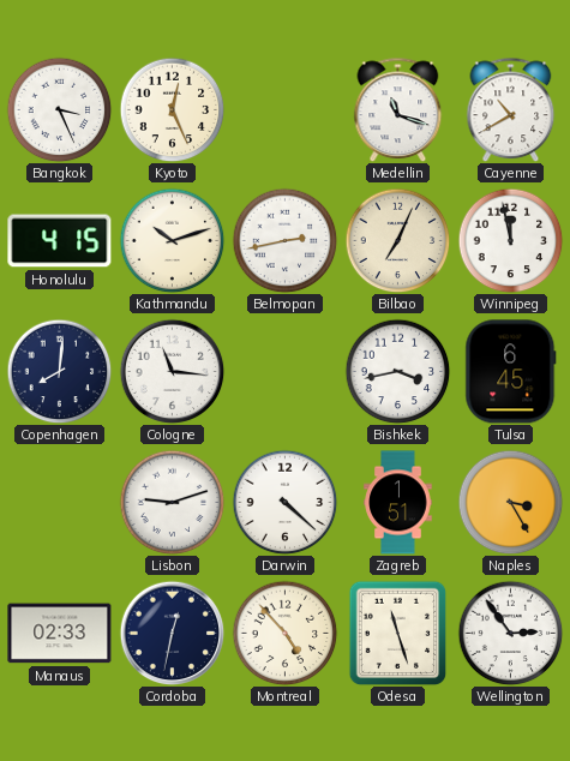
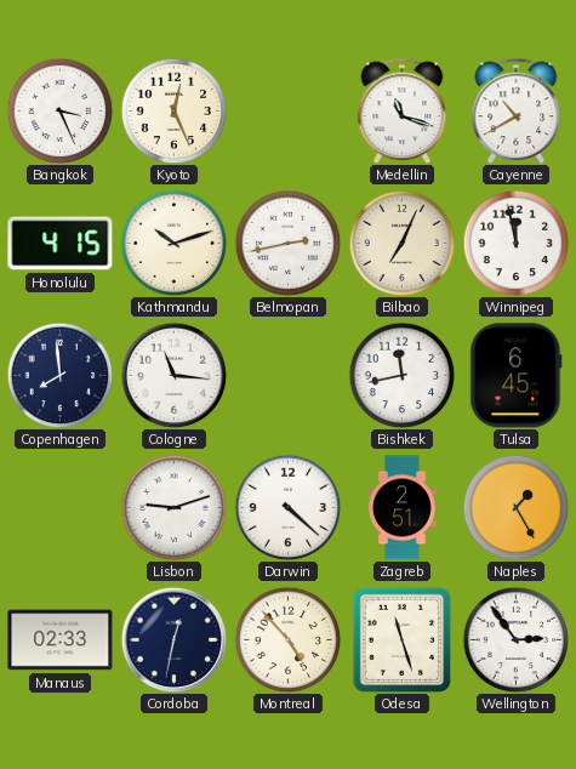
Copenhagen: 8:01 -> 7:59
Bishkek: 3:43 -> 11:43
Zagreb: 1:51 -> 2:51
Naples: 3:25 -> 1:25
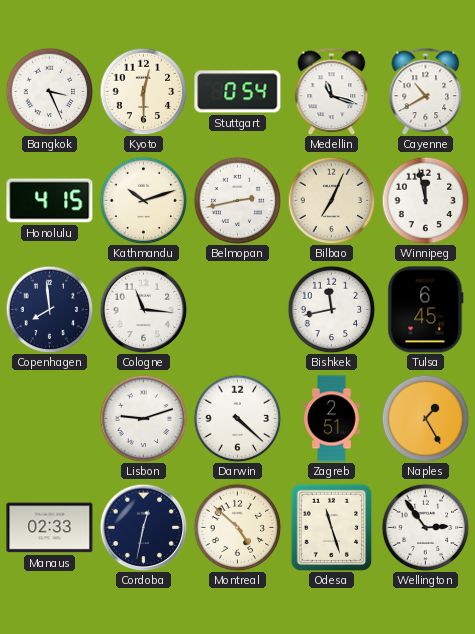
Kyoto: 12:26 -> 12:30
Stuttgart: none -> 0:54
Montreal: 4:53 -> 4:52
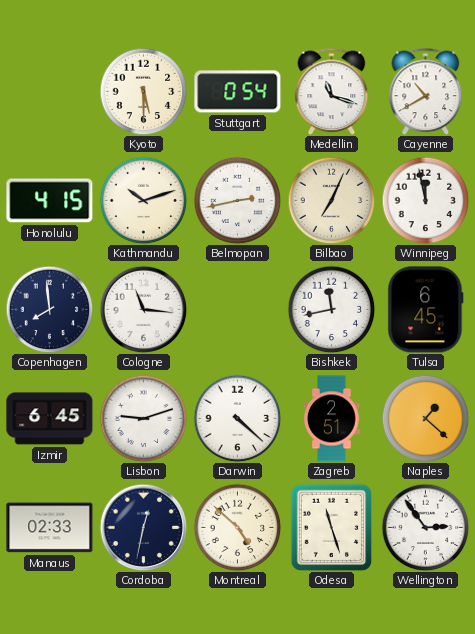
Bangkok: 3:26 -> none
Kyoto: 12:30 -> 5:30
Izmir: none -> 6:45
Naples: 1:25 -> 1:22
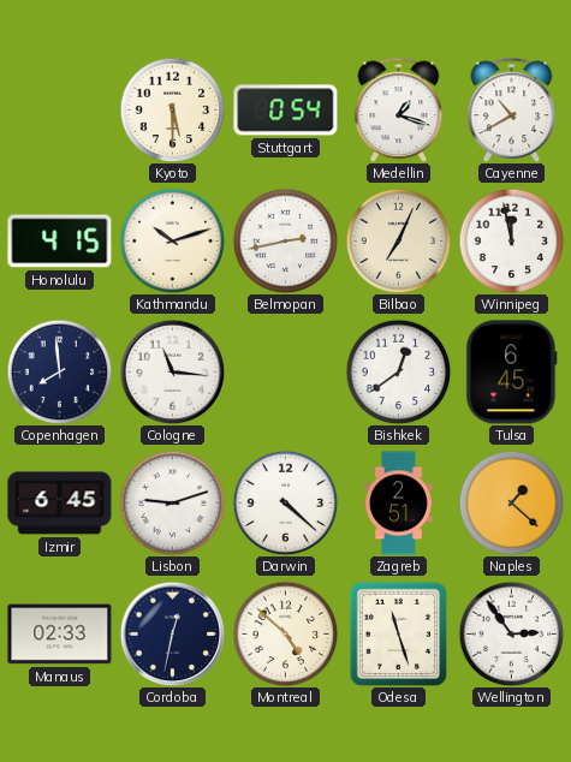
Medellin: 11:18 -> 1:18
Bishkek: 11:43 -> 12:39
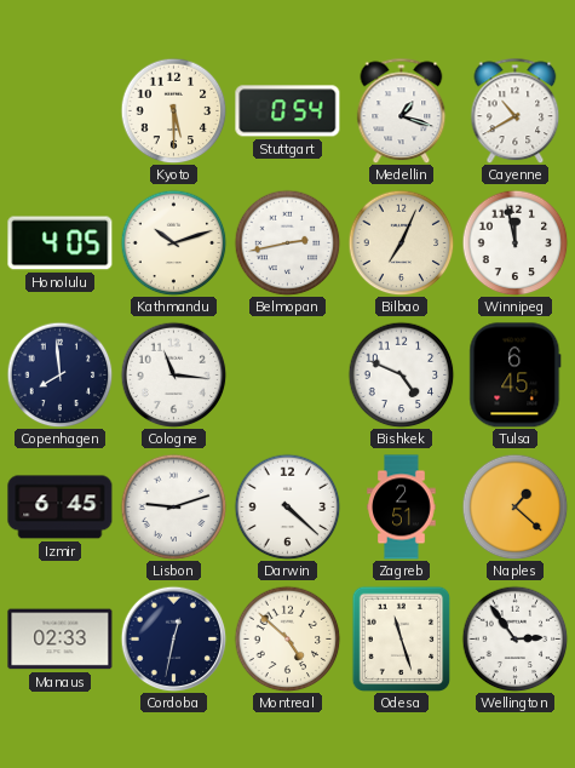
Honolulu: 4:15 -> 4:05
Bishkek: 12:39 -> 4:49
